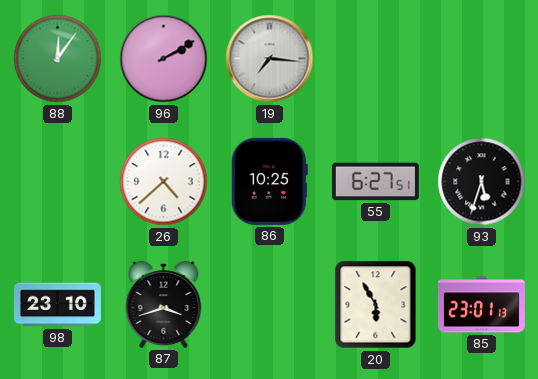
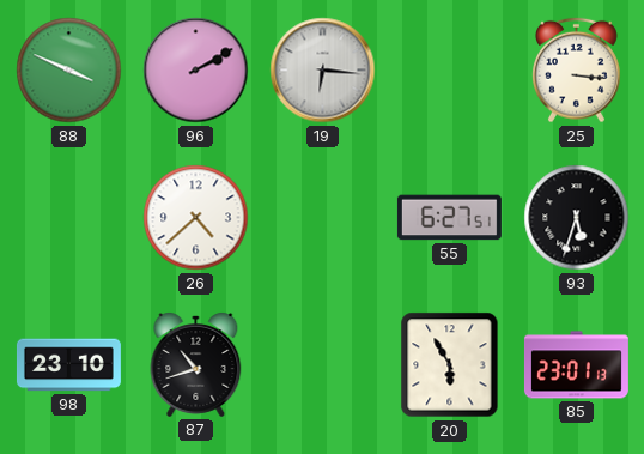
88: 12:06 -> 3:49
19: 7:16 -> 6:16
25: none -> 3:16
86: 10:25 -> none
87: 3:42 -> 10:42
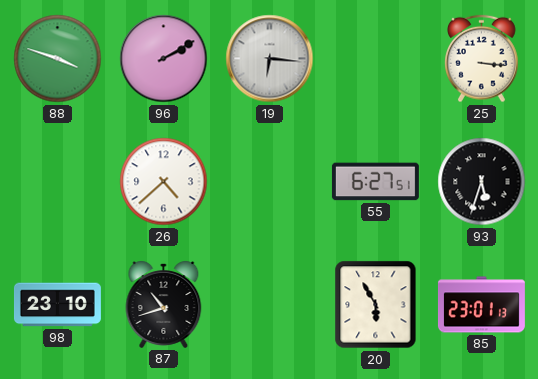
88: 3:49 -> 3:48
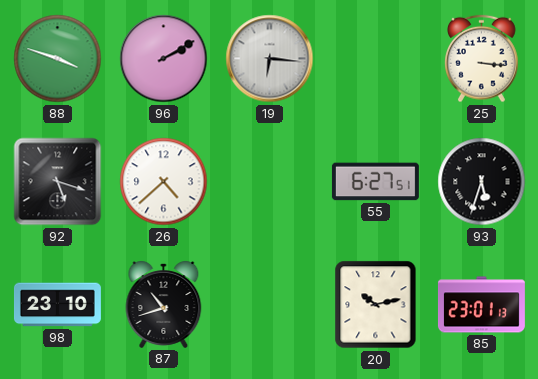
92: none -> 5:18
20: 5:55 -> 10:13
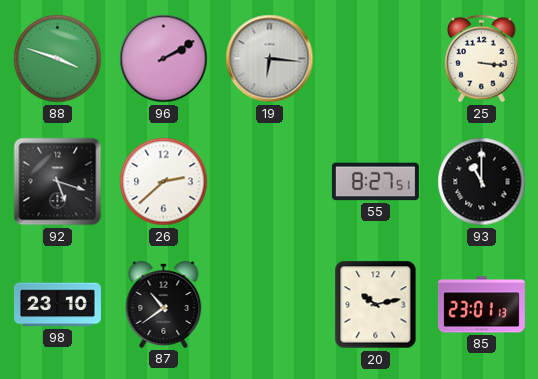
26: 4:38 -> 2:38
55: 6:27 -> 8:27
93: 5:33 -> 11:00
87: 10:42 -> 10:39
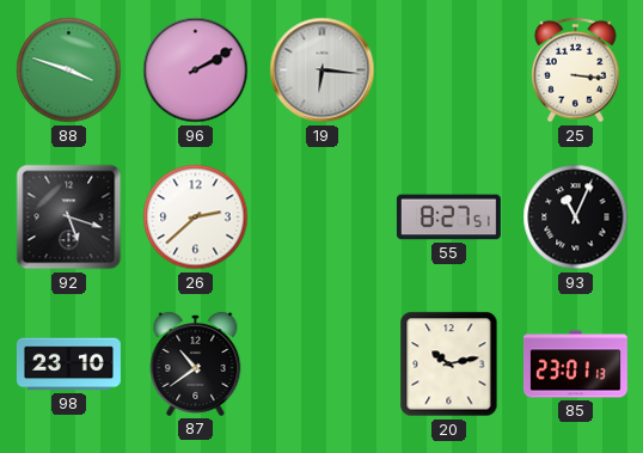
93: 11:00 -> 11:04
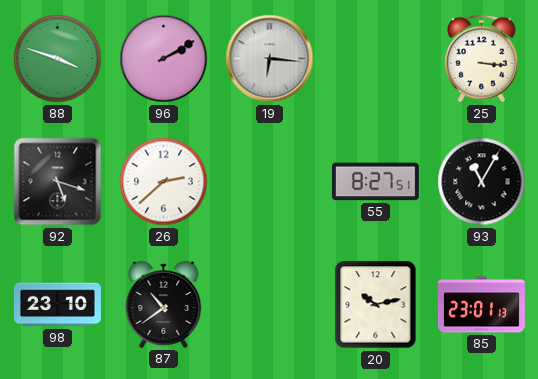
93: 11:04 -> 11:05
